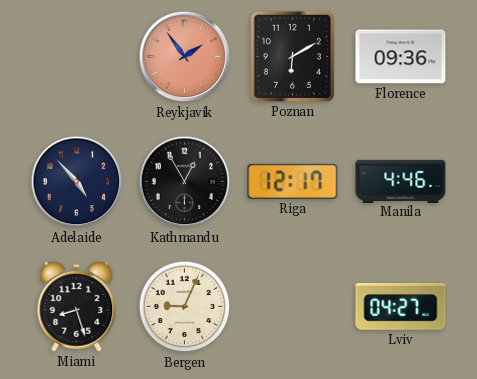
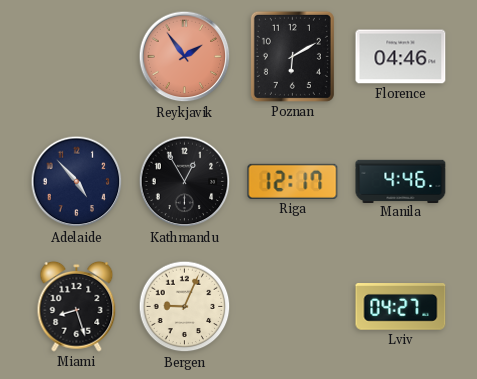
Florence: 09:36 -> 04:46
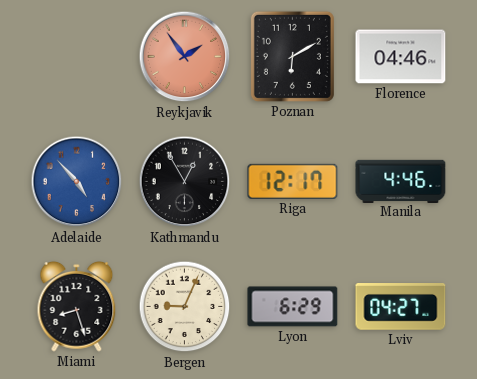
Adelaide dial: navy -> blue
Lyon: none -> 6:29
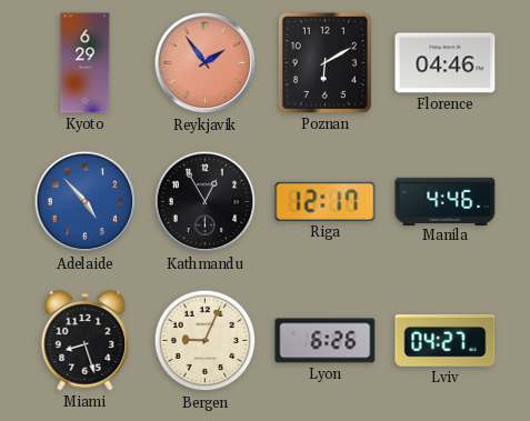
Kyoto: none -> 6:29
Lyon: 6:29 -> 6:26
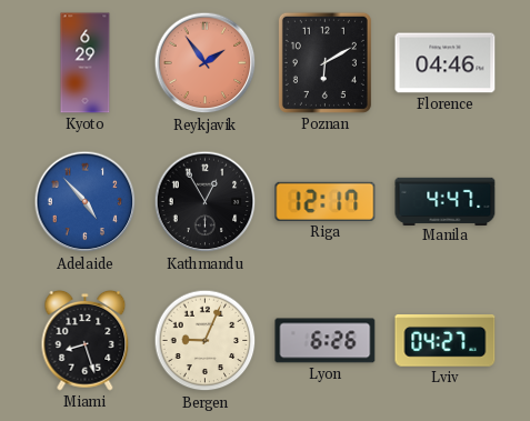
Manila: 4:46 -> 4:47
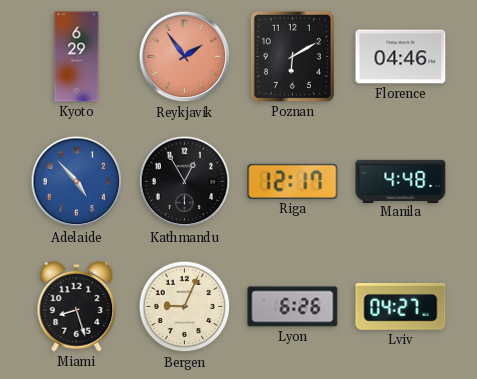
Manila: 4:47 -> 4:48
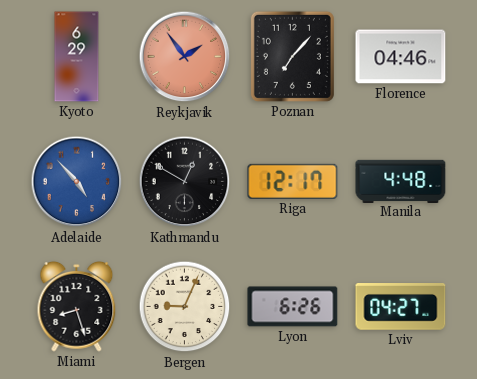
Poznan: 6:10 -> 7:07
Kathmandu: 12:55 -> 12:50
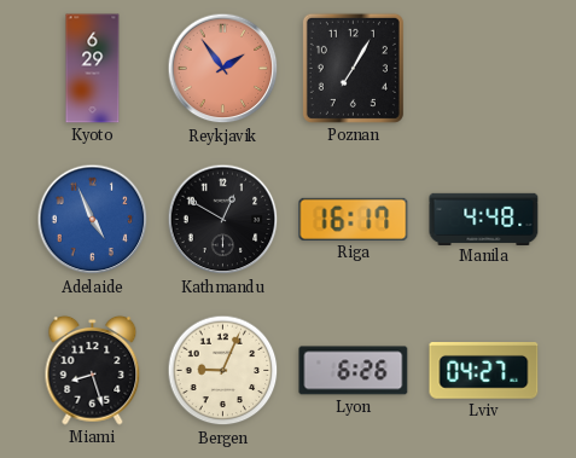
Poznan: 7:07 -> 7:05
Florence: 04:46 -> none
Adelaide: 4:53 -> 4:56
Riga: 12:17 -> 16:17
